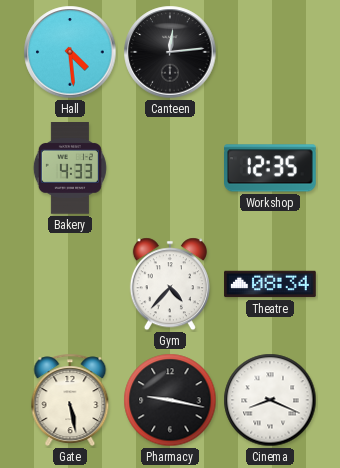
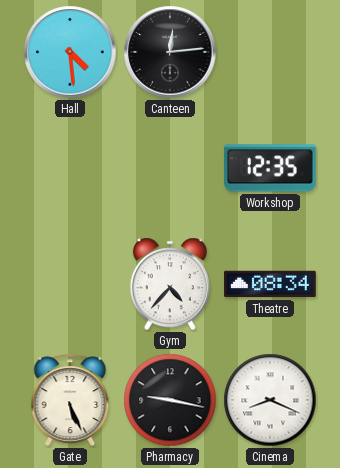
Bakery: 4:33 -> none
Gate: 5:28 -> 5:26
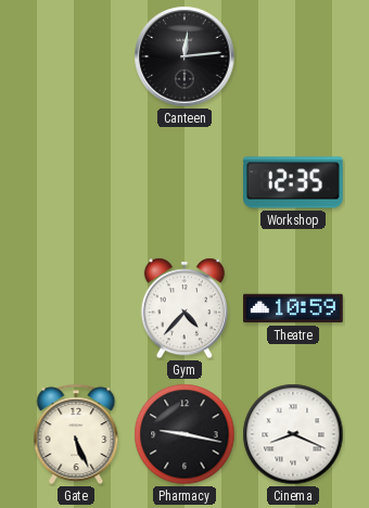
Hall: 4:29 -> none
Theatre: 08:34 -> 10:59
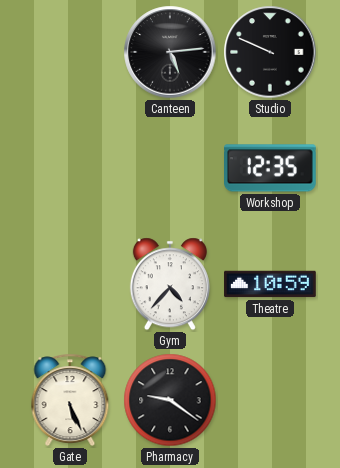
Canteen: 12:14 -> 5:14
Studio: none -> 9:49
Pharmacy: 9:17 -> 9:21
Cinema: 8:19 -> none
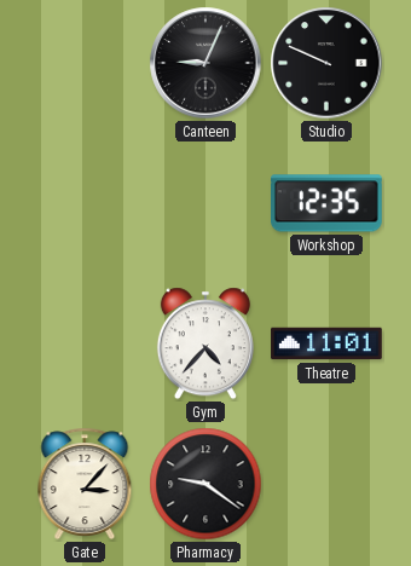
Canteen: 5:14 -> 9:04
Theatre: 10:59 -> 11:01
Gate: 5:26 -> 3:07
